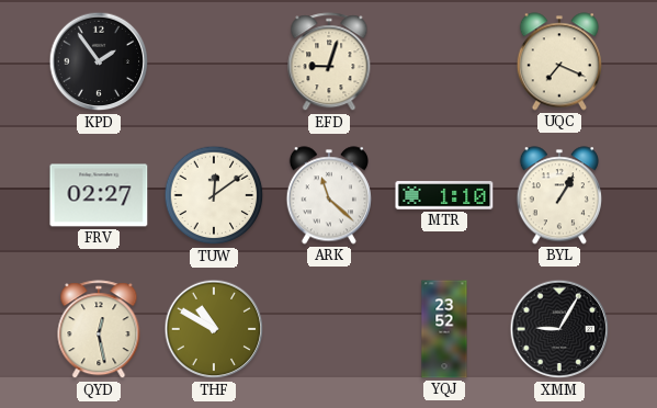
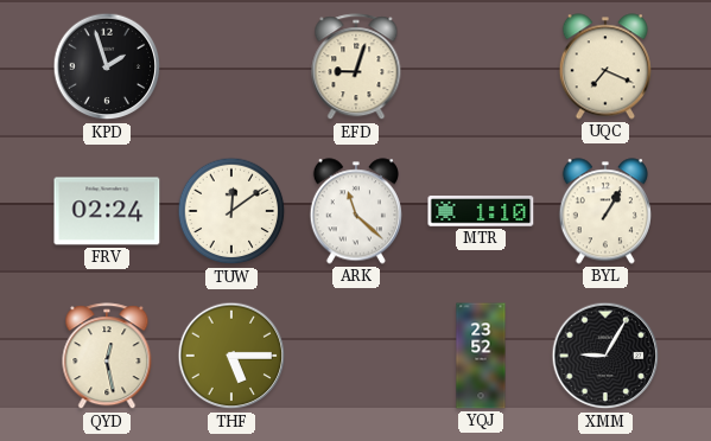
KPD: 1:54 -> 1:57
FRV: 02:27 -> 02:24
THF: 10:50 -> 5:15
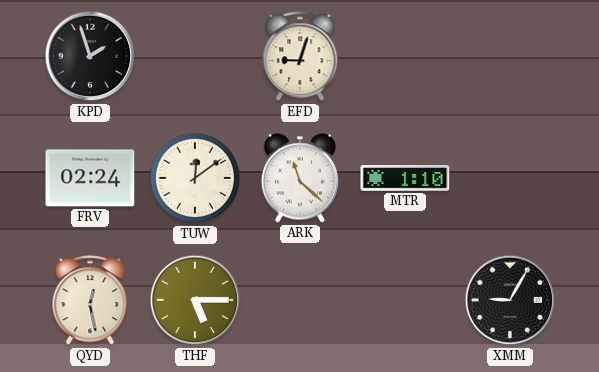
UQC: 7:19 -> none
BYL: 1:05 -> none
YQJ: 23:52 -> none
